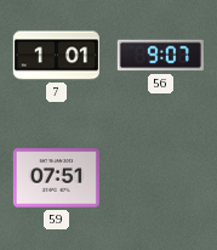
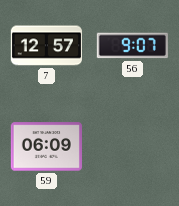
7: 1:01 -> 12:57
59: 07:51 -> 06:09
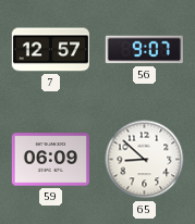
65: none -> 8:52
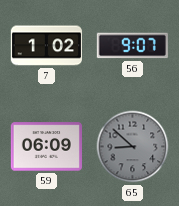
7: 12:57 -> 1:02
65 dial: white -> grey
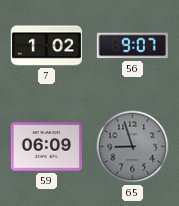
65: 8:52 -> 8:57
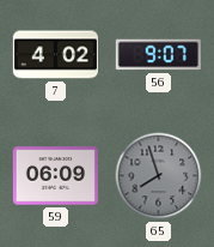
7: 1:02 -> 4:02
65: 8:57 -> 7:57
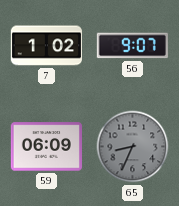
7: 4:02 -> 1:02
65: 7:57 -> 8:34
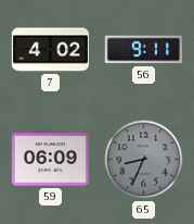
7: 1:02 -> 4:02
56: 9:07 -> 9:11
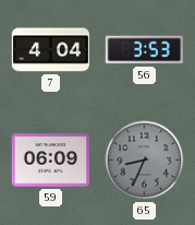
7: 4:02 -> 4:04
56: 9:11 -> 3:53
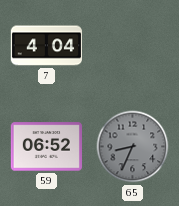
56: 3:53 -> none
59: 06:09 -> 06:52
